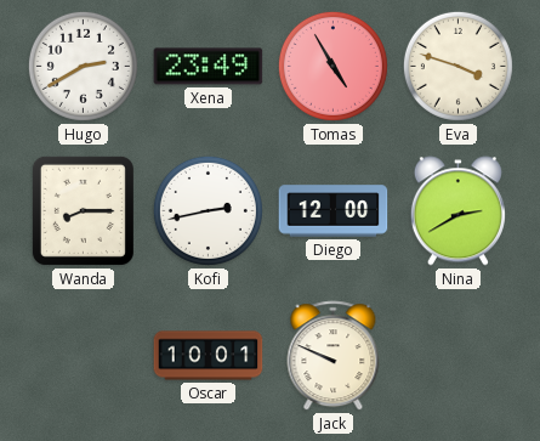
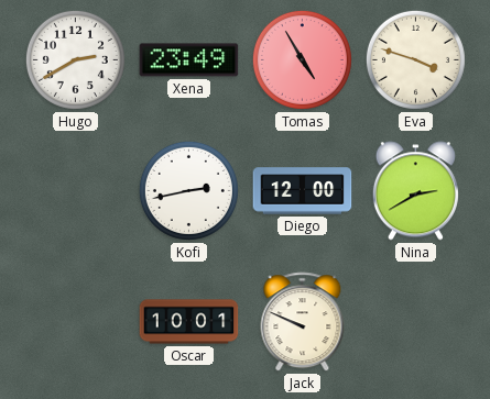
Wanda: 8:15 -> none
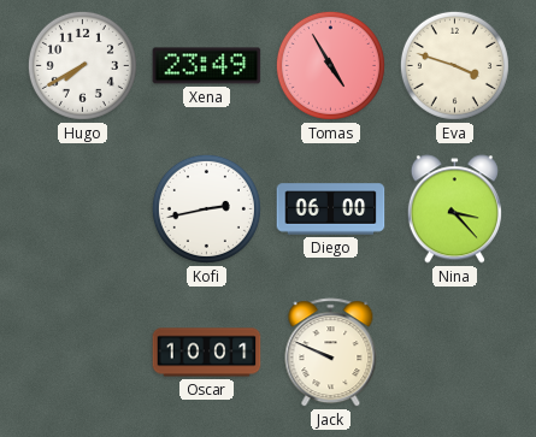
Hugo: 2:40 -> 7:40
Diego: 12:00 -> 06:00
Nina: 2:40 -> 3:23
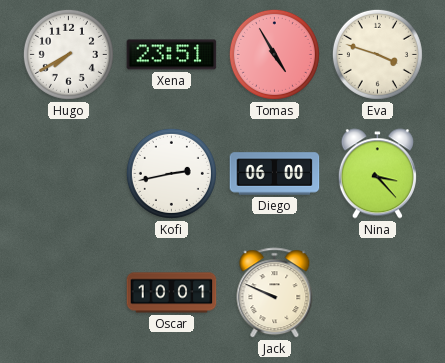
Xena: 23:49 -> 23:51
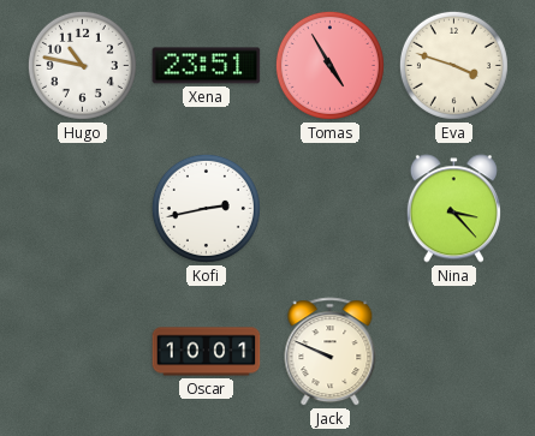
Hugo: 7:40 -> 10:47
Diego: 06:00 -> none
